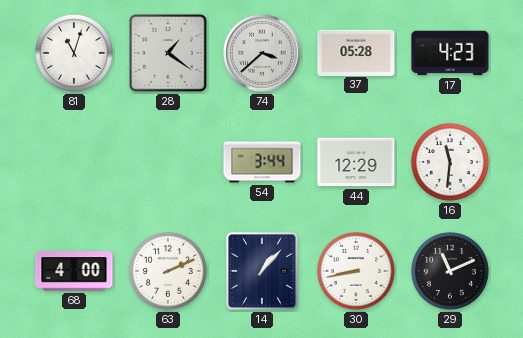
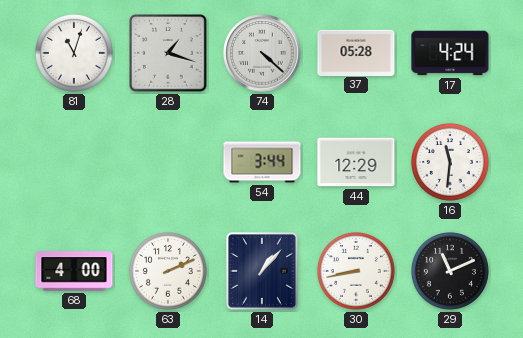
28: 1:21 -> 1:18
74: 3:38 -> 4:22
17: 4:23 -> 4:24
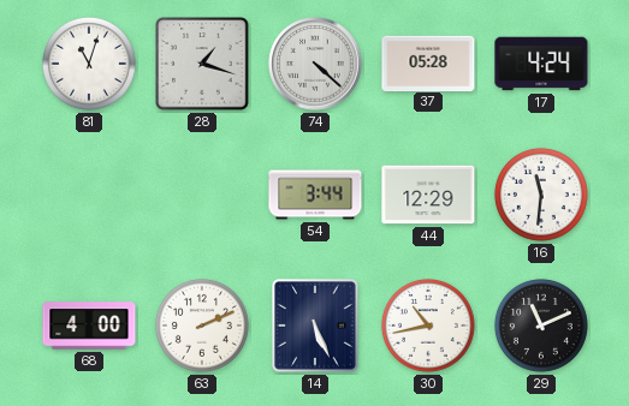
14: 1:07 -> 5:26
30: 8:43 -> 10:43
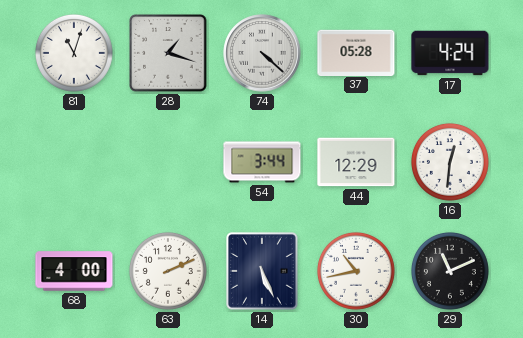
16: 11:31 -> 12:31
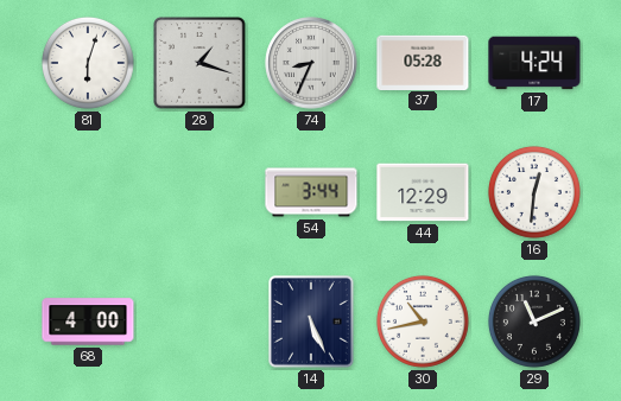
81: 11:03 -> 6:03
74: 4:22 -> 8:34
63: 2:11 -> none
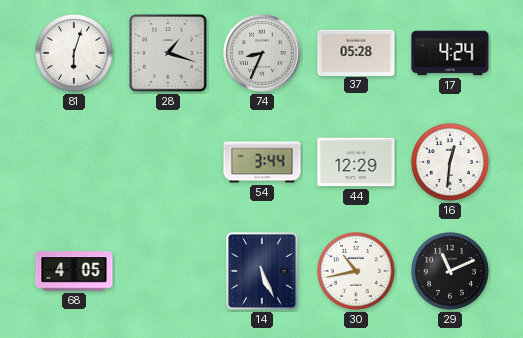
68: 4:00 -> 4:05
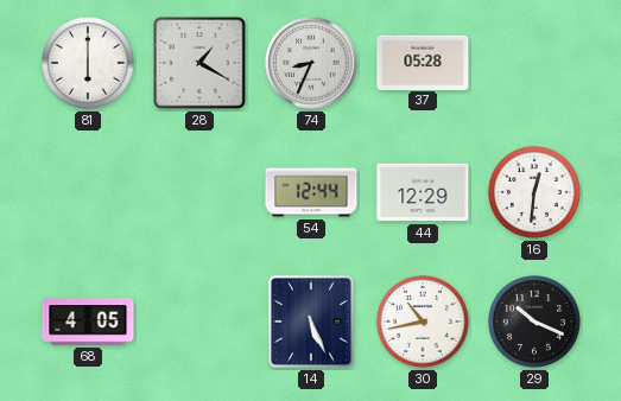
81: 6:03 -> 6:00
28: 1:18 -> 1:20
17: 4:24 -> none
54: 3:44 -> 12:44
29: 11:11 -> 10:19
